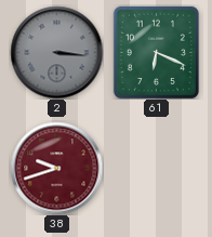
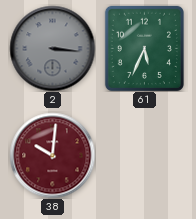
61: 6:19 -> 5:34
38: 9:42 -> 10:01
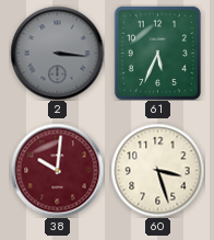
60: none -> 3:27
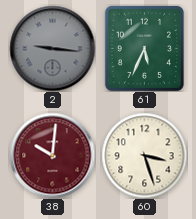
2: 3:16 -> 9:16
